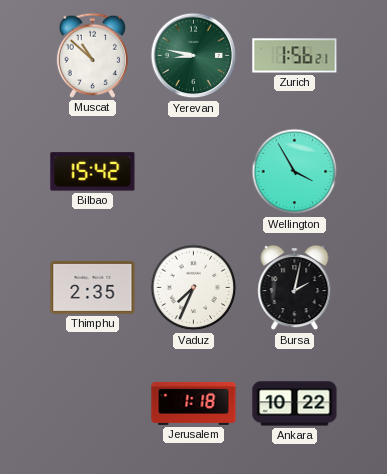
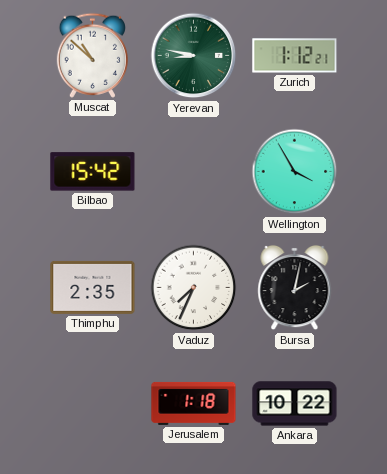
Zurich: 1:56 -> 1:12
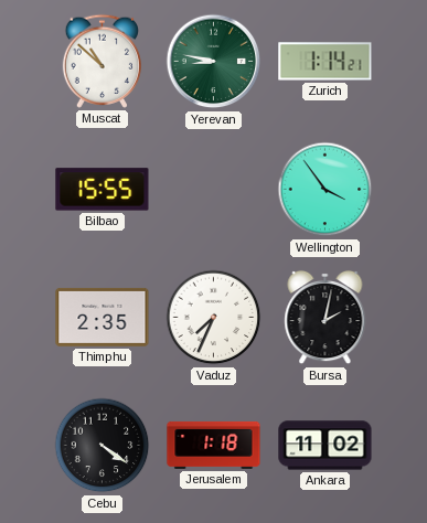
Zurich: 1:12 -> 1:14
Bilbao: 15:42 -> 15:55
Wellington: 3:55 -> 3:54
Cebu: none -> 4:21
Ankara: 10:22 -> 11:02
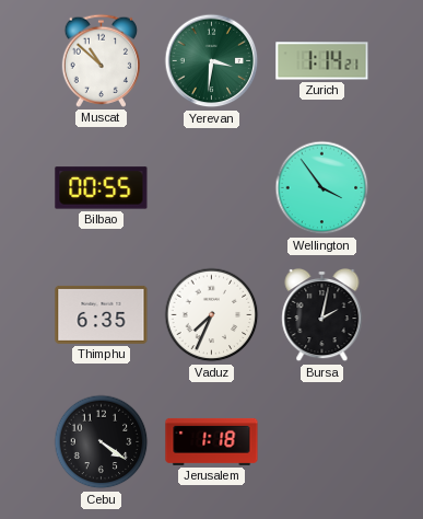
Yerevan: 8:47 -> 3:31
Bilbao: 15:55 -> 00:55
Thimphu: 2:35 -> 6:35
Ankara: 11:02 -> none
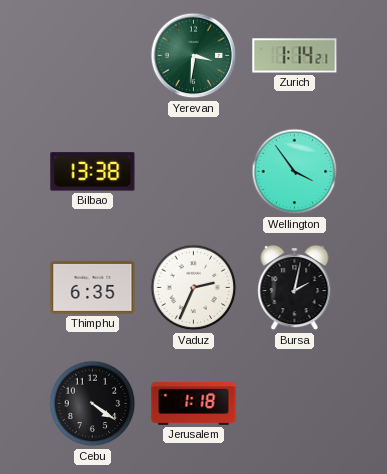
Muscat: 10:52 -> none
Bilbao: 00:55 -> 13:38
Vaduz: 7:34 -> 2:34
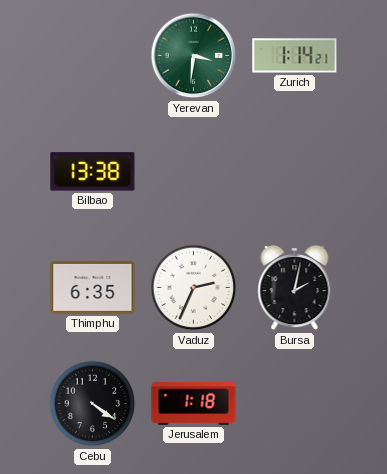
Wellington: 3:54 -> none
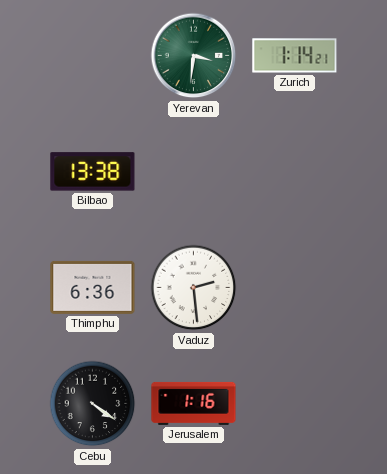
Thimphu: 6:35 -> 6:36
Vaduz: 2:34 -> 2:29
Bursa: 2:02 -> none
Jerusalem: 1:18 -> 1:16
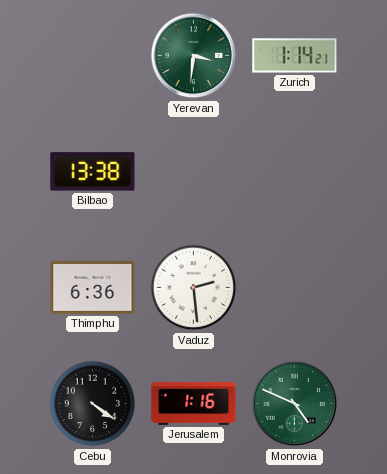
Monrovia: none -> 4:49
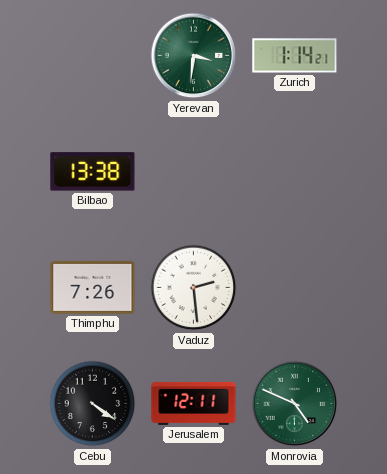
Thimphu: 6:36 -> 7:26
Jerusalem: 1:16 -> 12:11
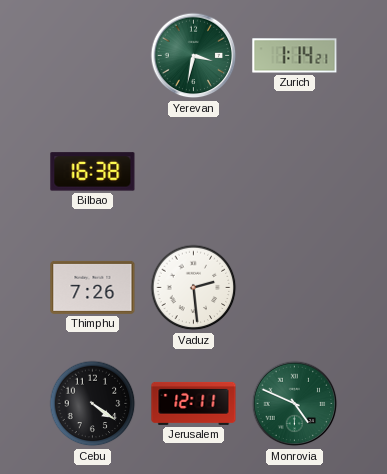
Yerevan: 3:31 -> 3:32
Bilbao: 13:38 -> 16:38
